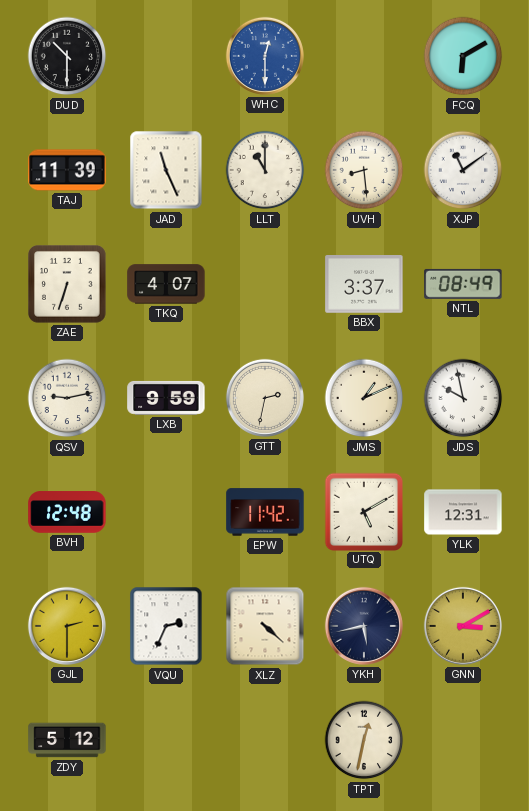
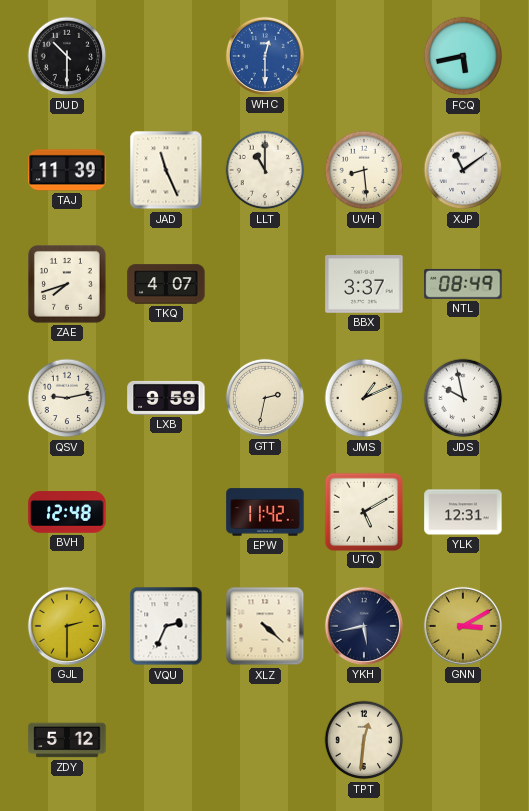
FCQ: 6:10 -> 5:43
ZAE: 6:33 -> 7:42
TPT: 12:32 -> 12:31
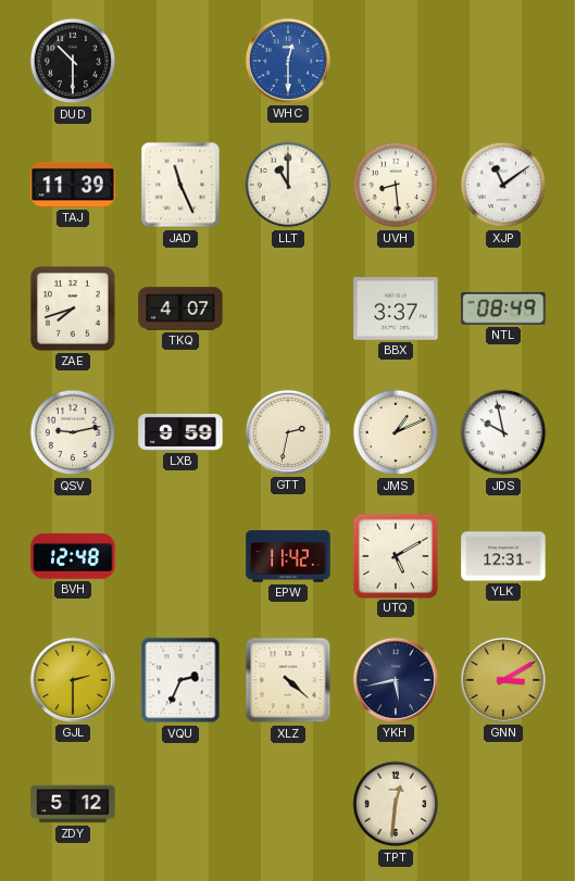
FCQ: 5:43 -> none
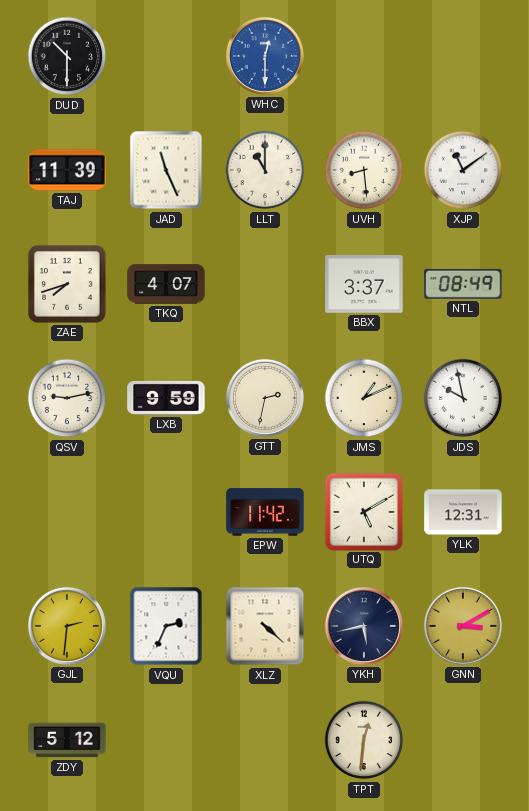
BVH: 12:48 -> none
GJL: 2:30 -> 2:31
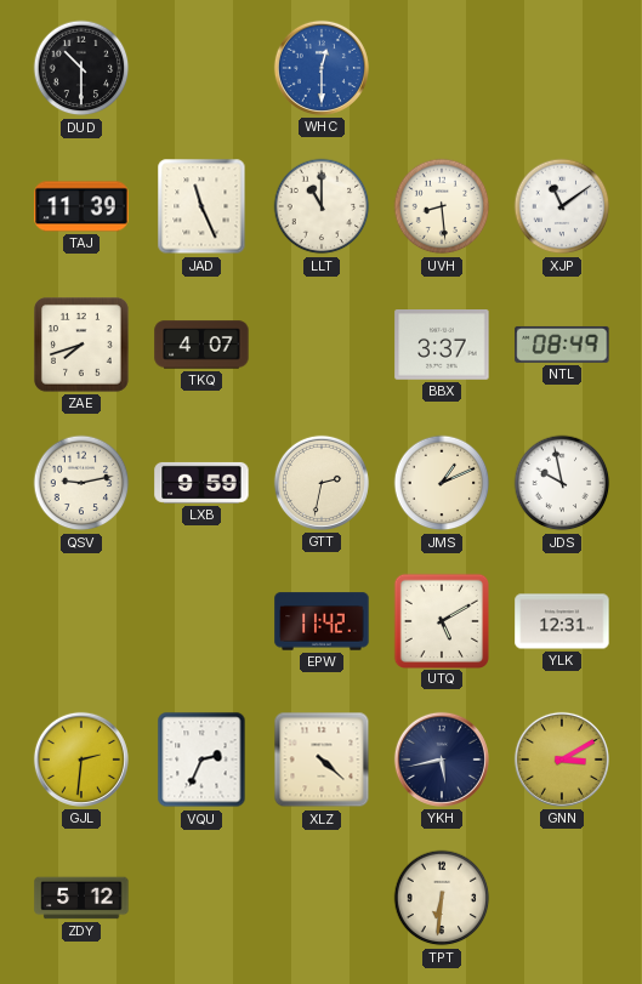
TPT: 12:31 -> 6:31
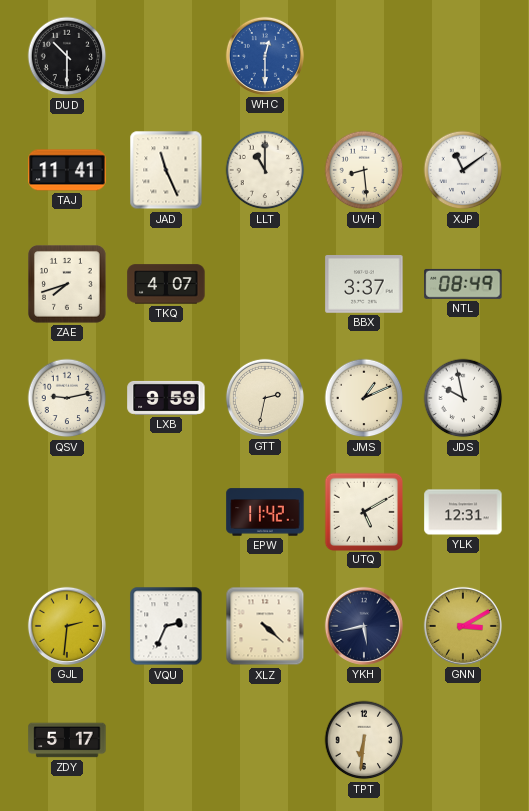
TAJ: 11:39 -> 11:41
ZDY: 5:12 -> 5:17
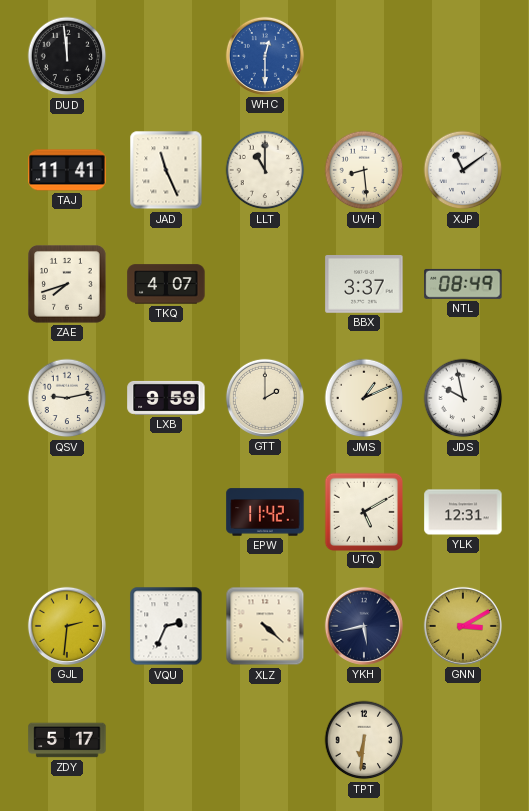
DUD: 10:30 -> 11:59
GTT: 2:32 -> 2:00
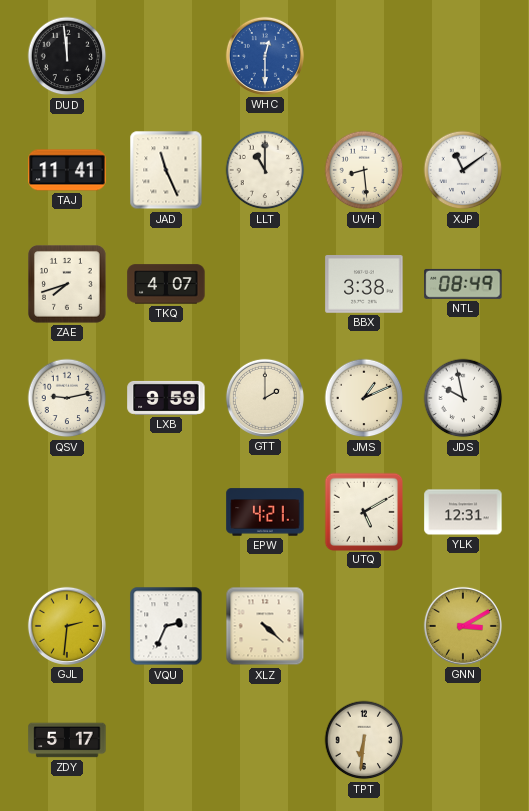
BBX: 3:37 -> 3:38
EPW: 11:42 -> 4:21
YKH: 5:43 -> none
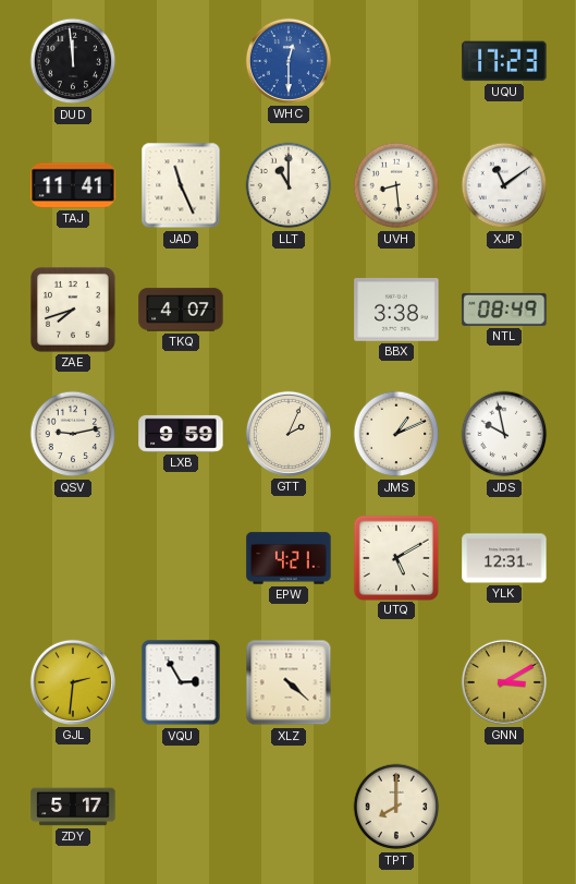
UQU: none -> 17:23
GTT: 2:00 -> 2:04
VQU: 2:34 -> 2:55
TPT: 6:31 -> 8:00
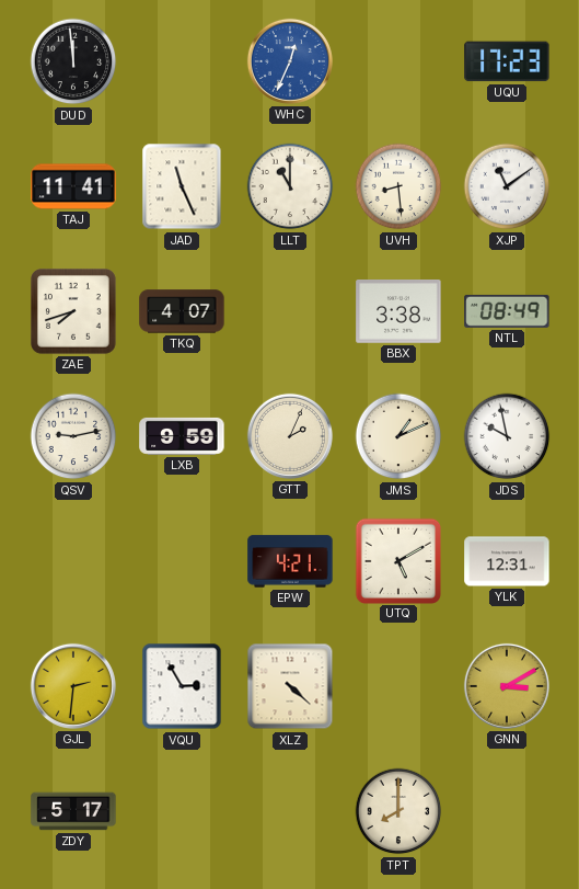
WHC: 12:30 -> 12:34
